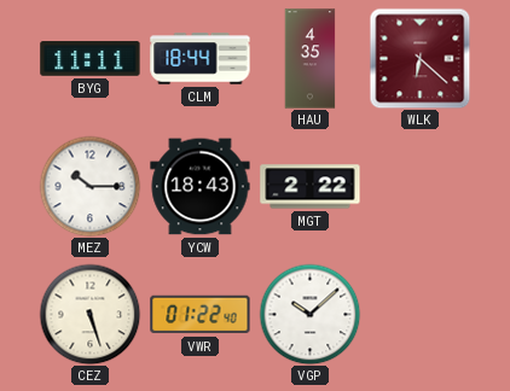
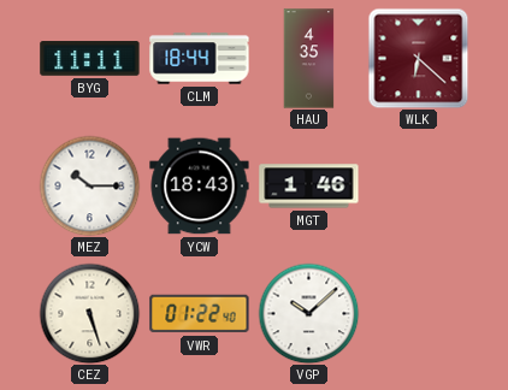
MGT: 2:22 -> 1:46
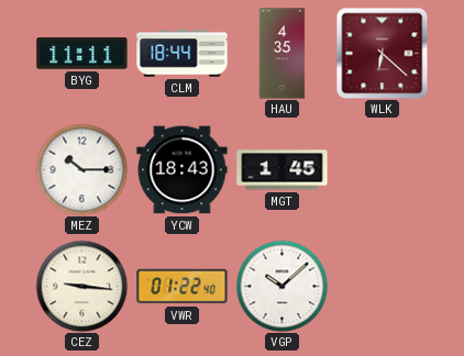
MGT: 1:46 -> 1:45
CEZ: 5:27 -> 9:16
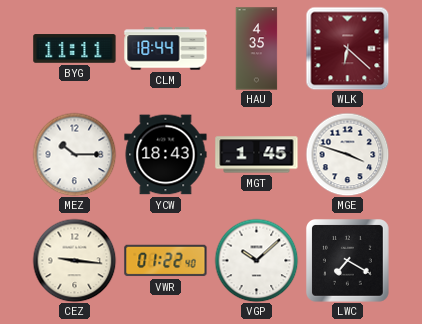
MGE: none -> 3:48
LWC: none -> 7:20
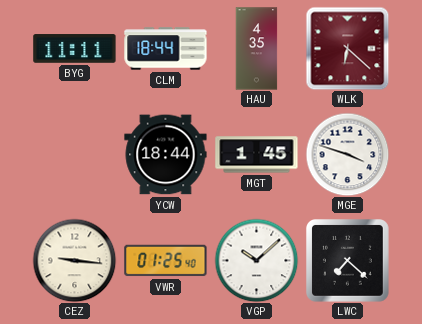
MEZ: 10:15 -> none
YCW: 18:43 -> 18:44
VWR: 01:22 -> 01:25
LWC: 7:20 -> 7:22
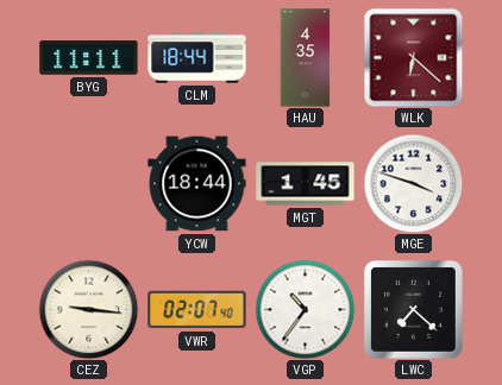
VWR: 01:25 -> 02:07
VGP: 10:08 -> 10:36
